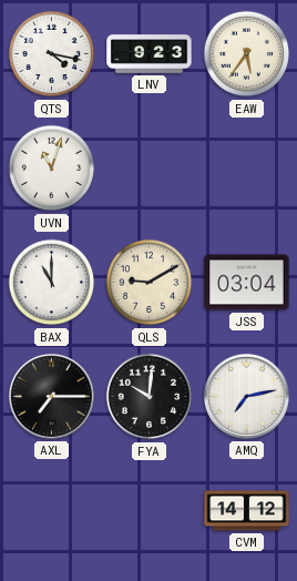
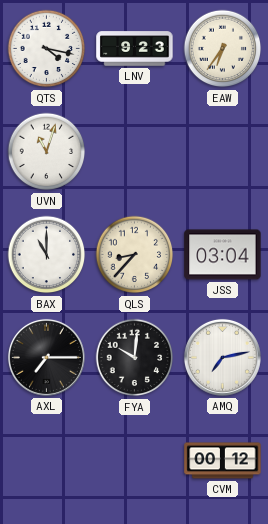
EAW: 5:36 -> 6:36
QLS: 9:10 -> 8:37
CVM: 14:12 -> 00:12
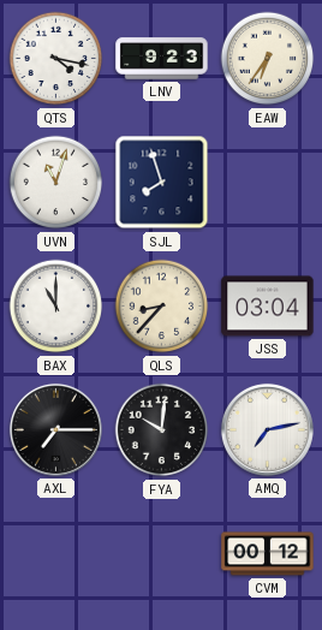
SJL: none -> 7:57
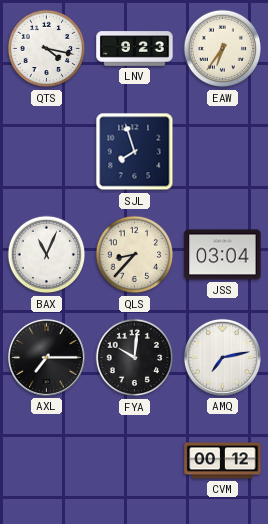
UVN: 11:03 -> none
BAX: 11:00 -> 11:04
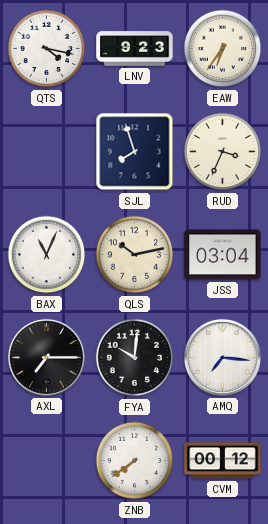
RUD: none -> 3:34
QLS: 8:37 -> 10:13
AMQ: 7:13 -> 7:16
ZNB: none -> 7:39
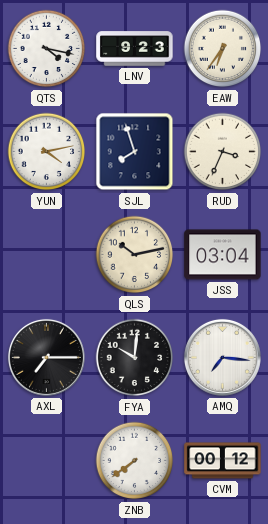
YUN: none -> 4:13
BAX: 11:04 -> none
